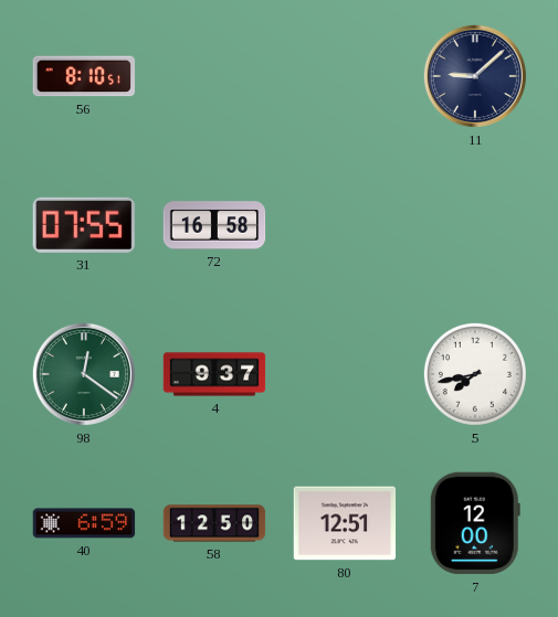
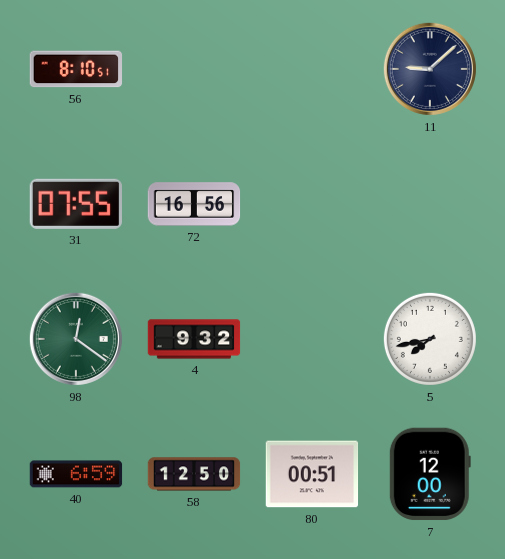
72: 16:58 -> 16:56
4: 9:37 -> 9:32
80: 12:51 -> 00:51
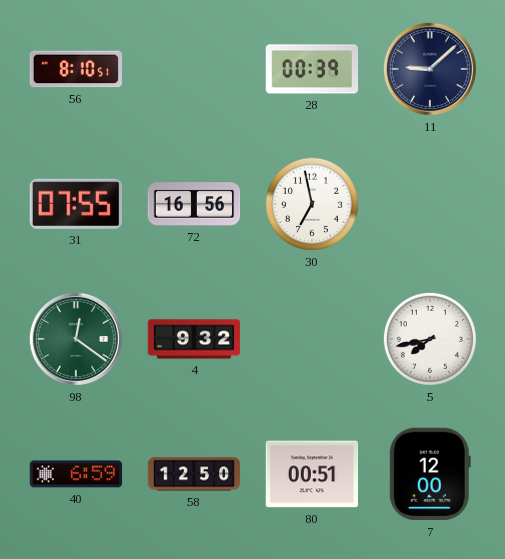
28: none -> 00:39
30: none -> 6:58
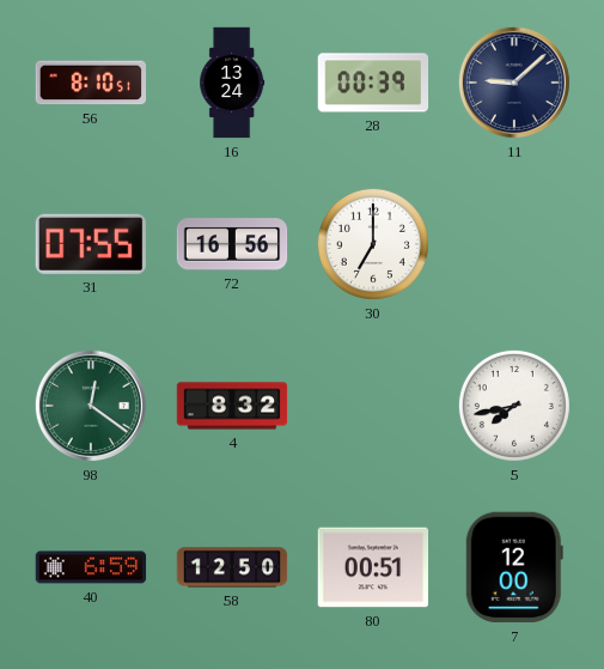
16: none -> 13:24
30: 6:58 -> 7:00
4: 9:32 -> 8:32
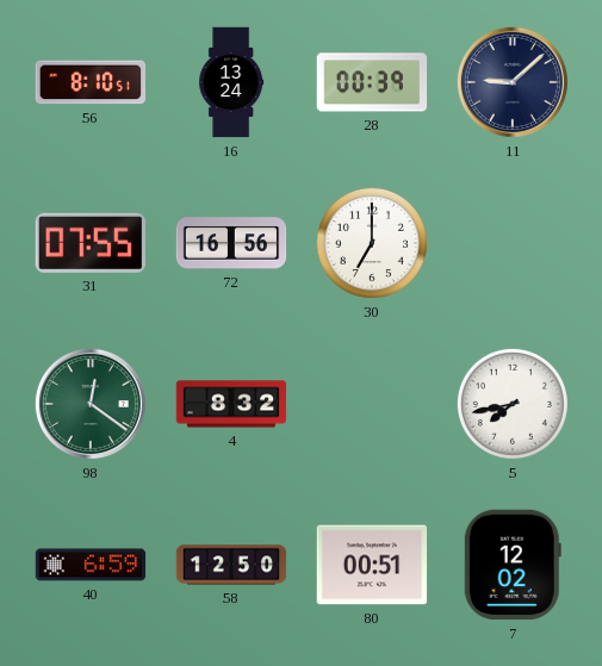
7: 12:00 -> 12:02
